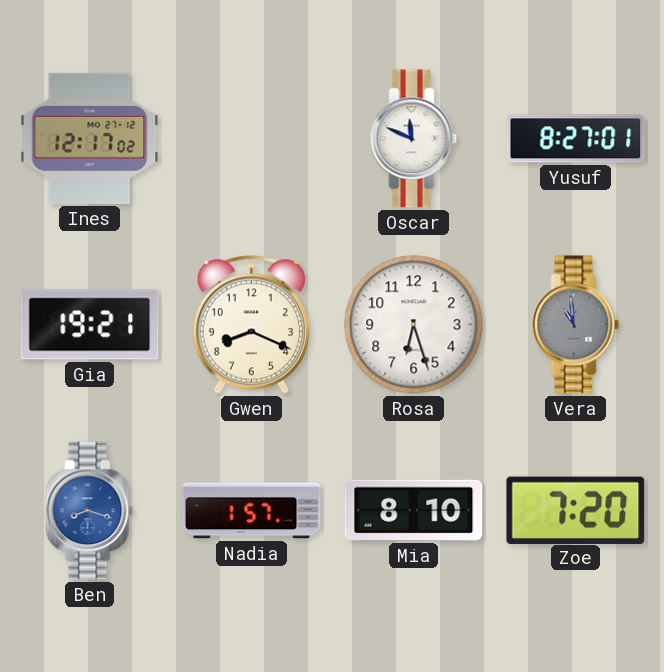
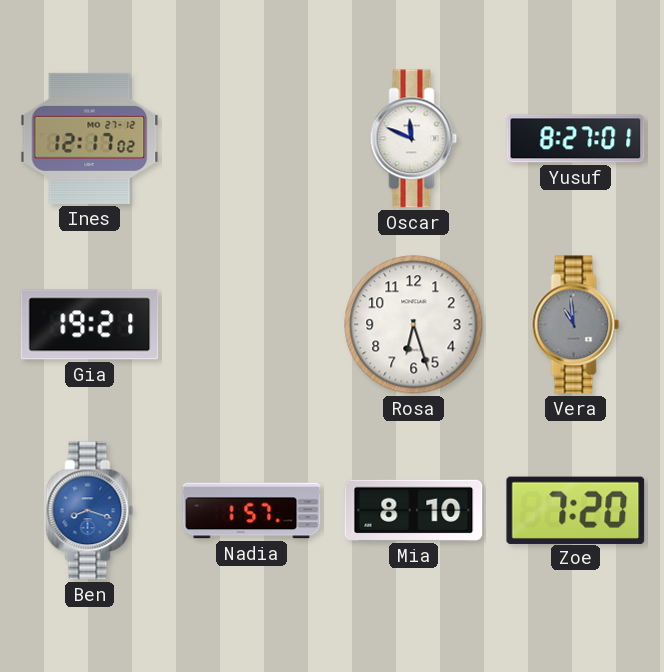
Gwen: 8:19 -> none
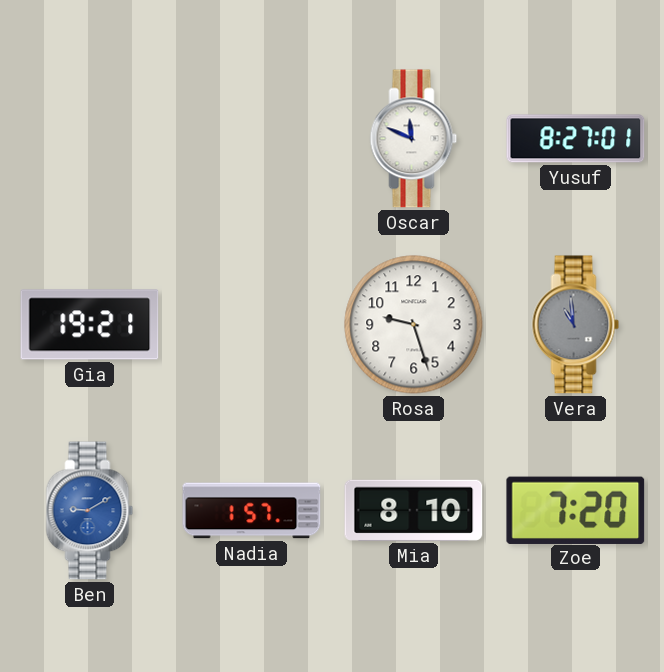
Ines: 12:17 -> none
Rosa: 6:27 -> 9:27
Ben: 8:18 -> 9:10
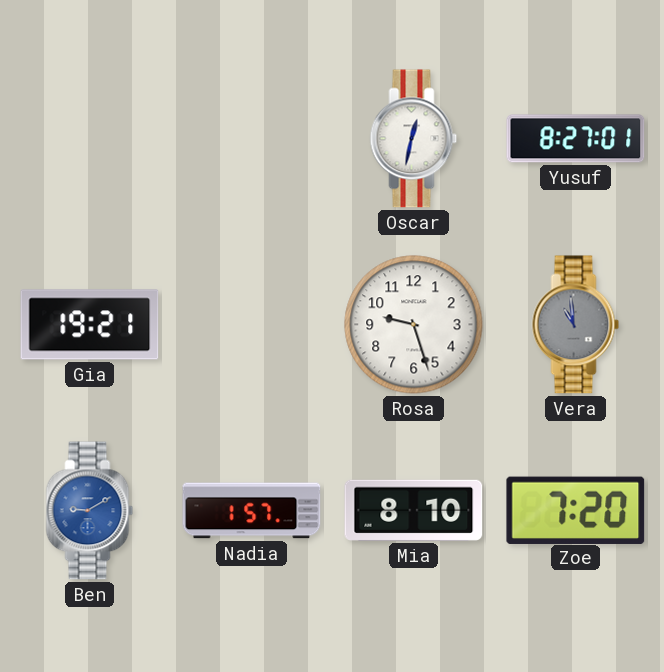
Oscar: 11:49 -> 12:32
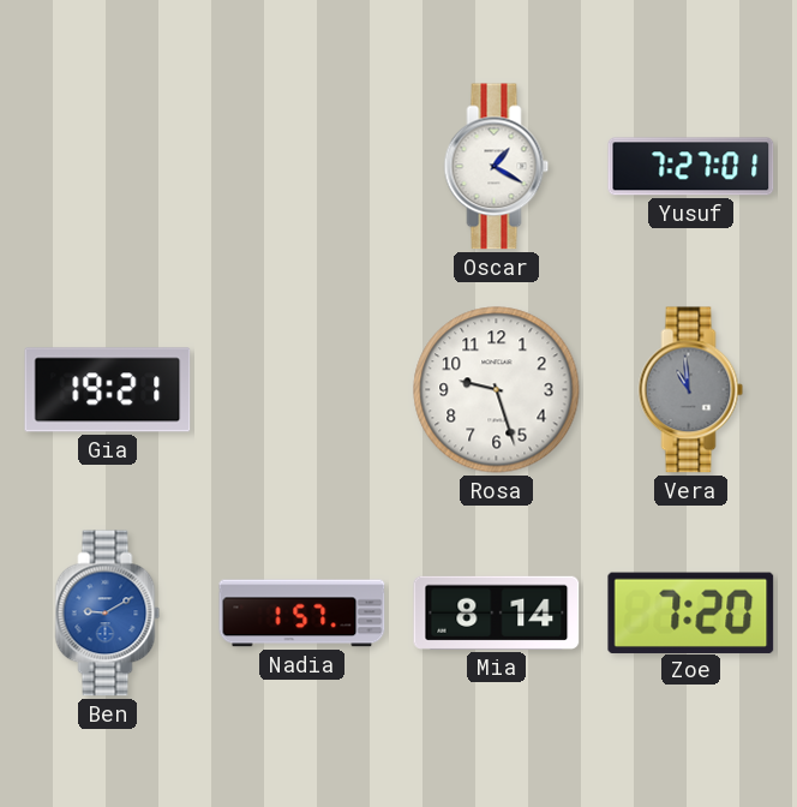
Oscar: 12:32 -> 1:20
Yusuf: 8:27 -> 7:27
Mia: 8:10 -> 8:14
